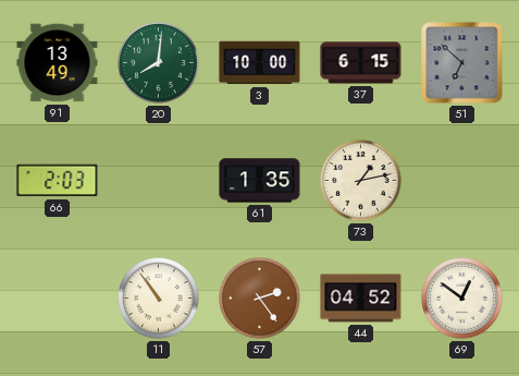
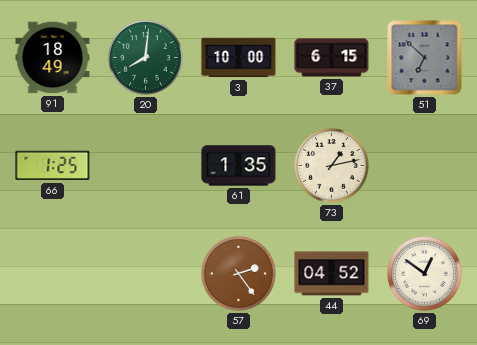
91: 13:49 -> 18:49
66: 2:03 -> 1:25
11: 10:54 -> none
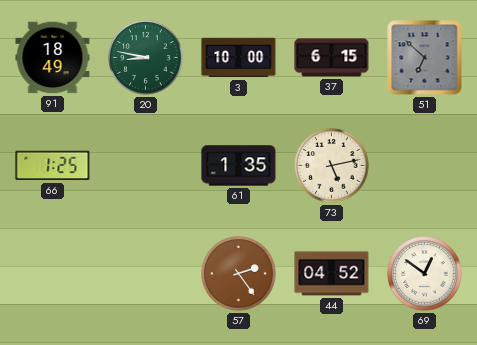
20: 8:01 -> 8:47
73: 1:13 -> 5:13
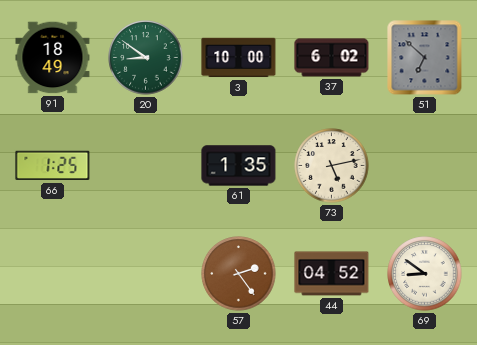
20: 8:47 -> 8:51
37: 6:15 -> 6:02
69: 12:51 -> 8:51
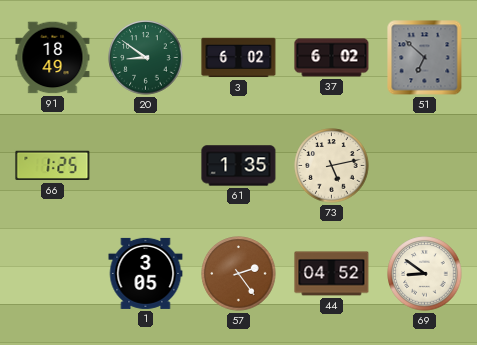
3: 10:00 -> 6:02
1: none -> 3:05
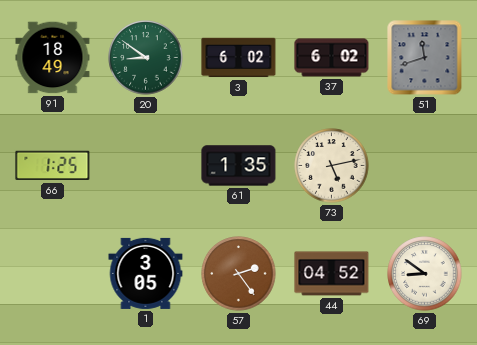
51: 6:52 -> 11:42
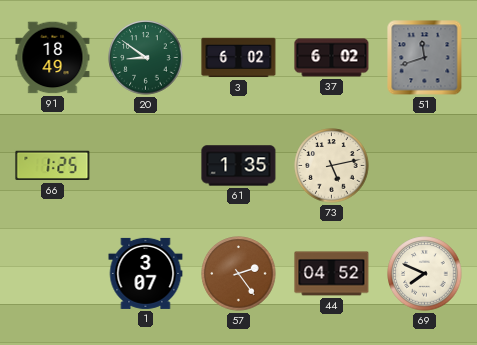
1: 3:05 -> 3:07
69: 8:51 -> 7:49
